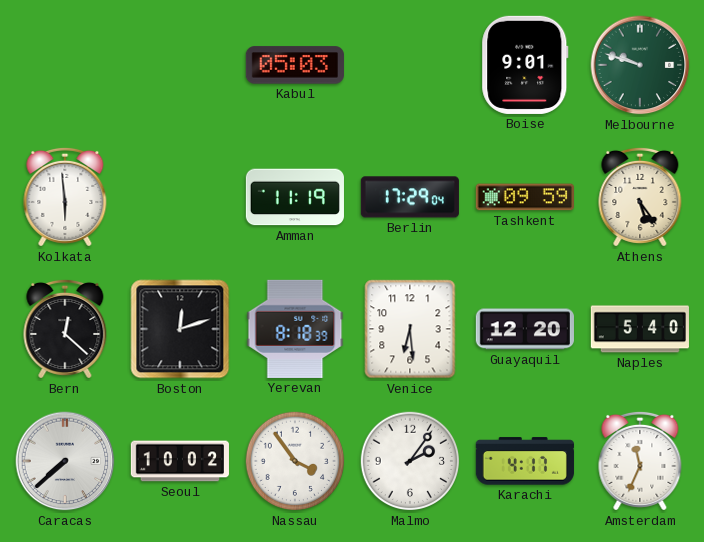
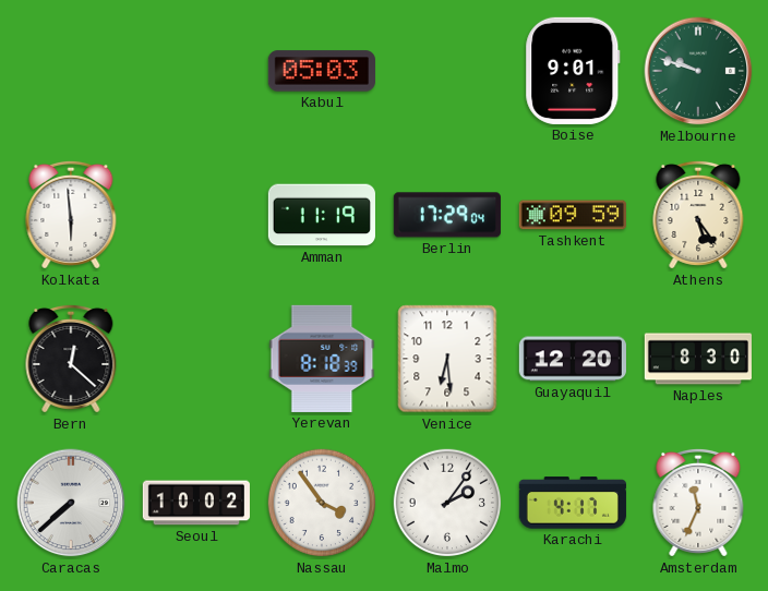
Boston: 12:12 -> none
Naples: 5:40 -> 8:30
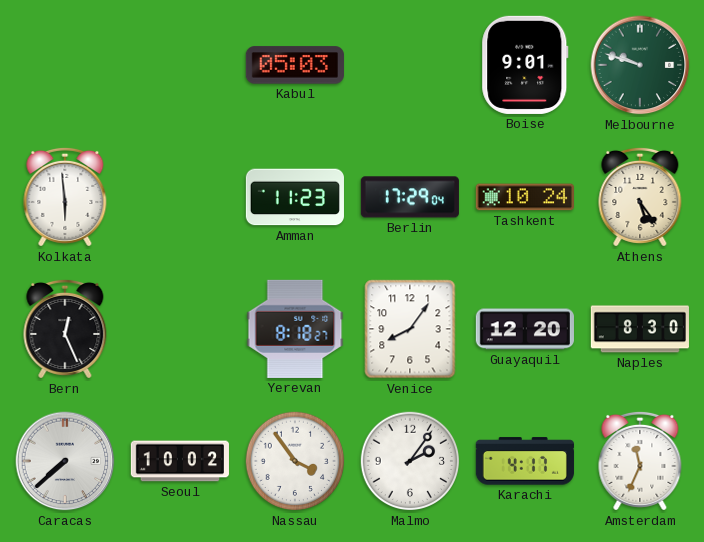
Amman: 11:19 -> 11:23
Tashkent: 09:59 -> 10:24
Bern: 12:22 -> 12:26
Yerevan: 8:18:39 -> 8:18:27
Venice: 6:29 -> 8:06
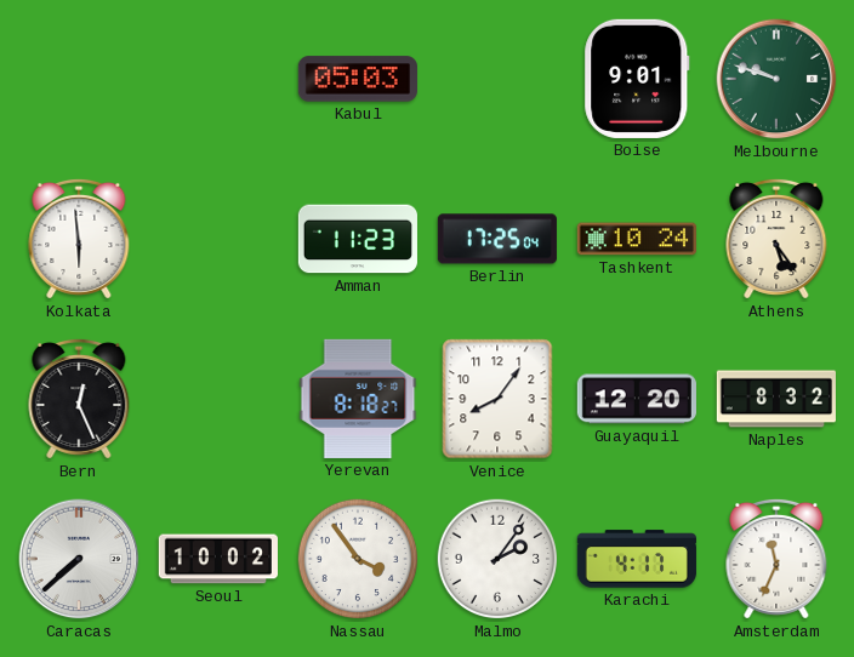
Berlin: 17:29 -> 17:25
Naples: 8:30 -> 8:32
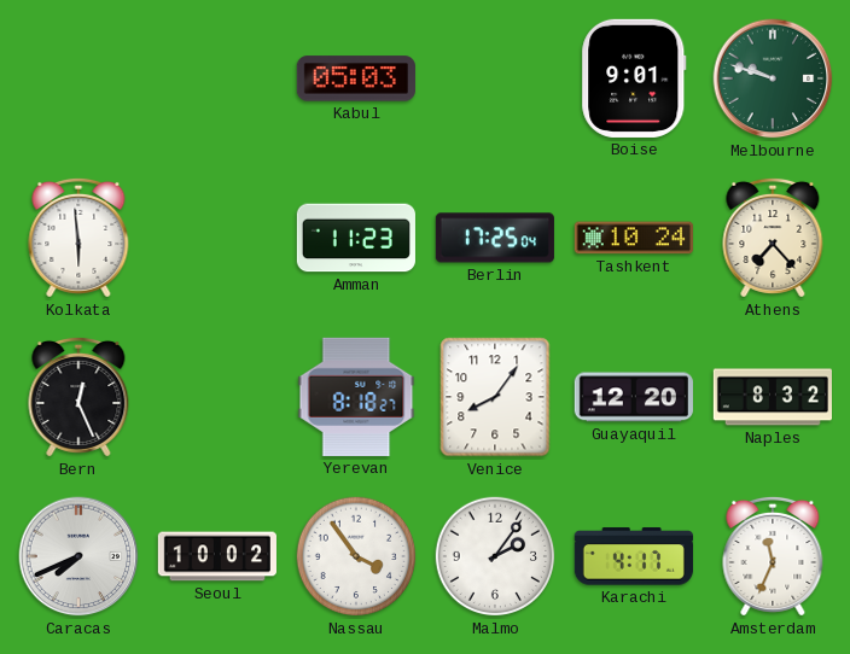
Athens: 5:24 -> 7:23
Caracas: 7:38 -> 7:41
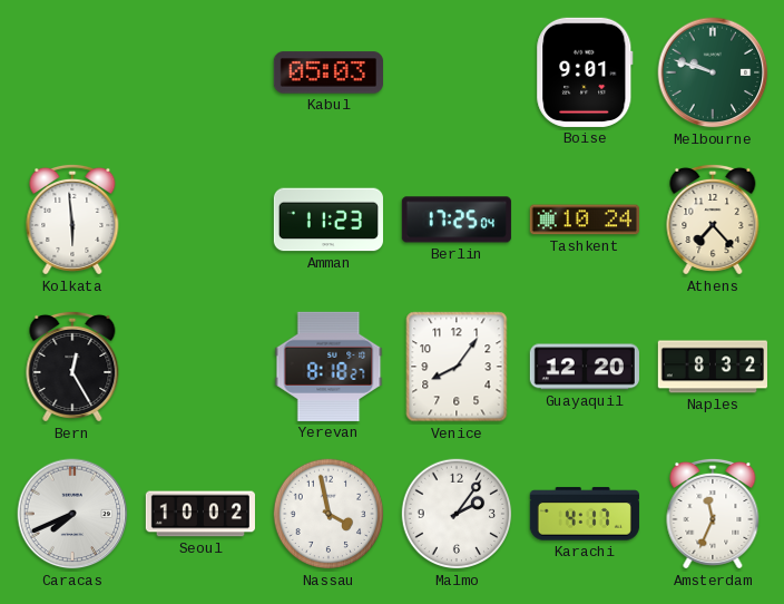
Bern: 12:26 -> 12:25
Nassau: 3:54 -> 3:58
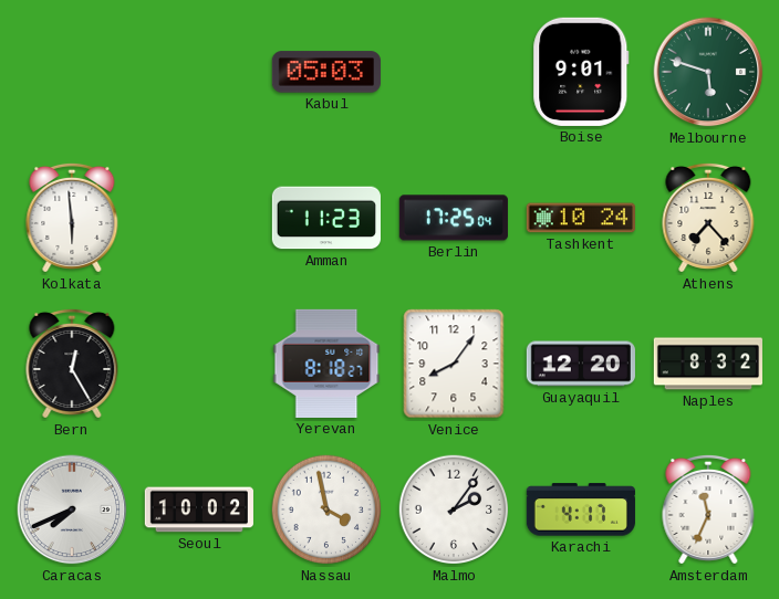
Melbourne: 9:48 -> 5:48
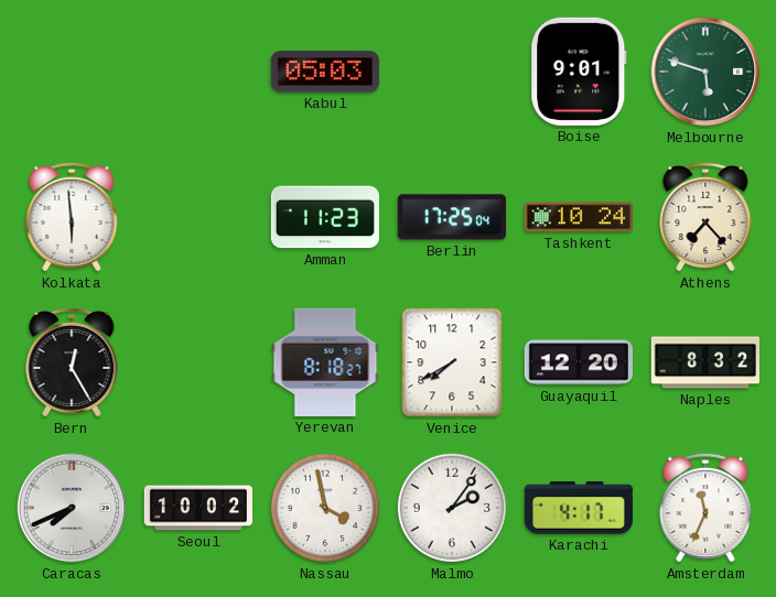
Venice: 8:06 -> 7:40
